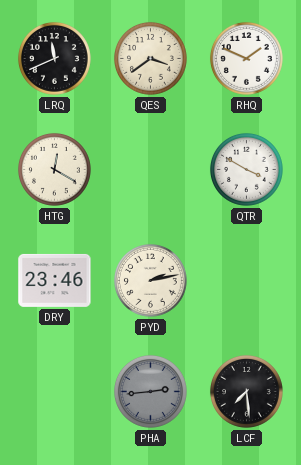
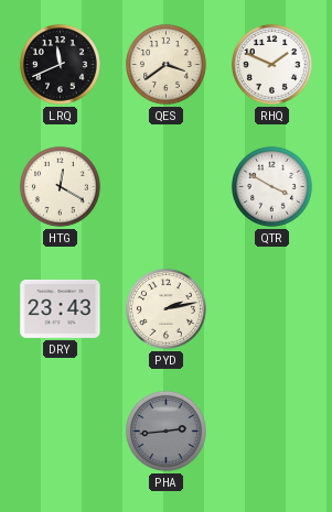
DRY: 23:46 -> 23:43
LCF: 7:29 -> none
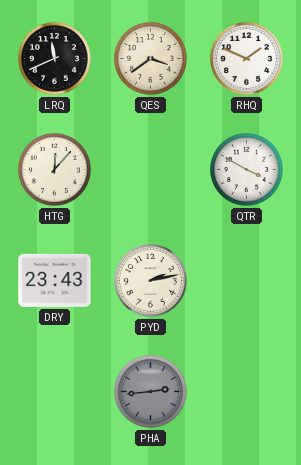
HTG: 12:20 -> 12:07
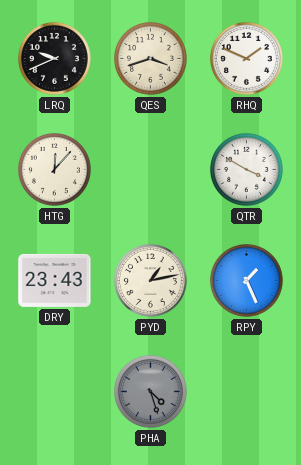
LRQ: 11:41 -> 9:41
QES: 3:39 -> 3:42
PYD: 2:13 -> 1:13
RPY: none -> 1:26
PHA: 2:44 -> 4:27
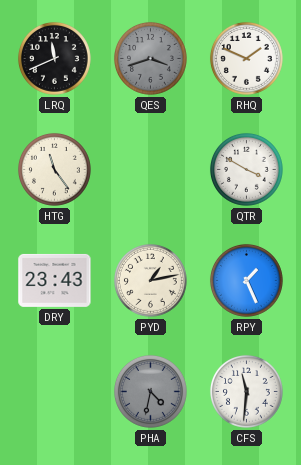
LRQ: 9:41 -> 11:41
QES dial: cream -> grey
HTG: 12:07 -> 11:24
PHA: 4:27 -> 4:32
CFS: none -> 11:31
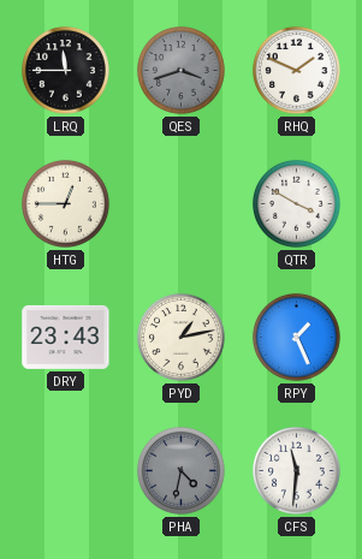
LRQ: 11:41 -> 11:45
HTG: 11:24 -> 12:45
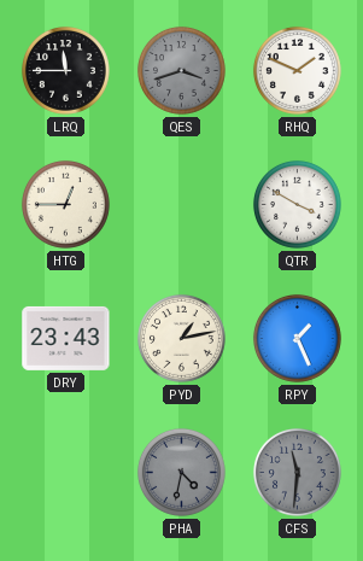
CFS dial: white -> grey
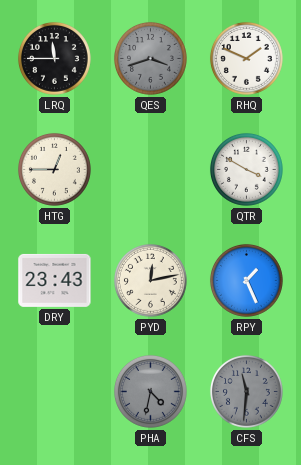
PYD: 1:13 -> 12:13
